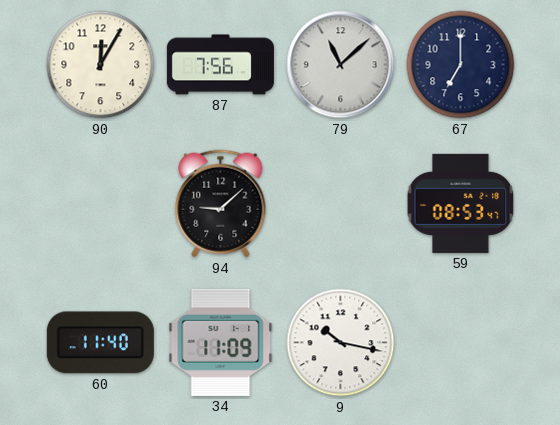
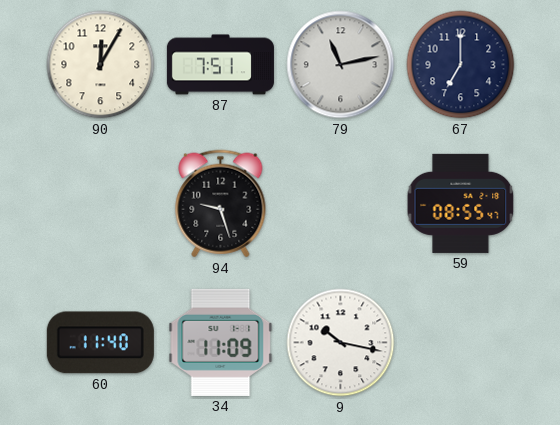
87: 7:56 -> 7:51
79: 11:08 -> 11:13
94: 9:08 -> 9:27
59: 08:53 -> 08:55
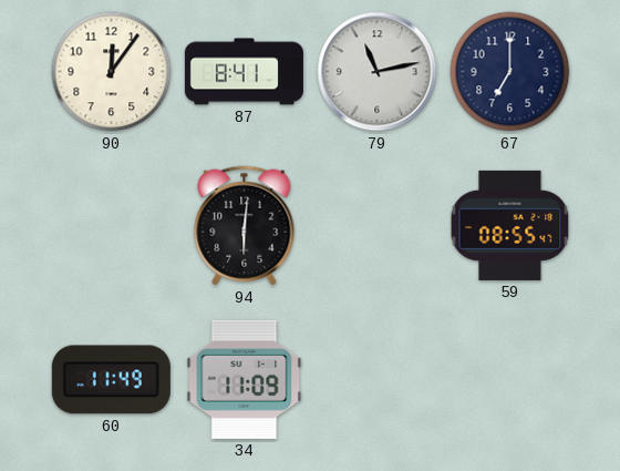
90: 12:05 -> 12:06
87: 7:51 -> 8:41
94: 9:27 -> 6:01
60: 11:40 -> 11:49
9: 10:17 -> none
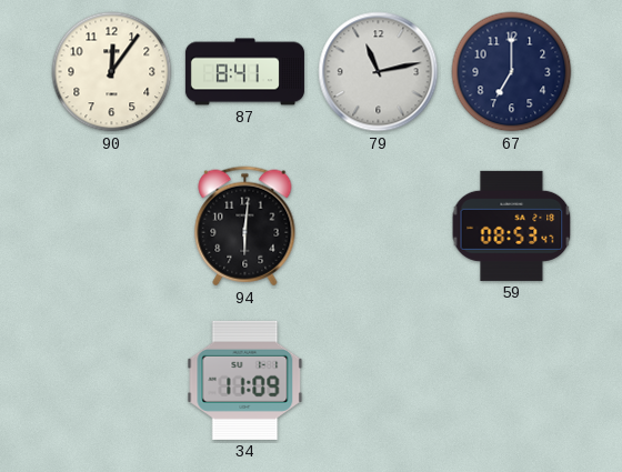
59: 08:55 -> 08:53
60: 11:49 -> none
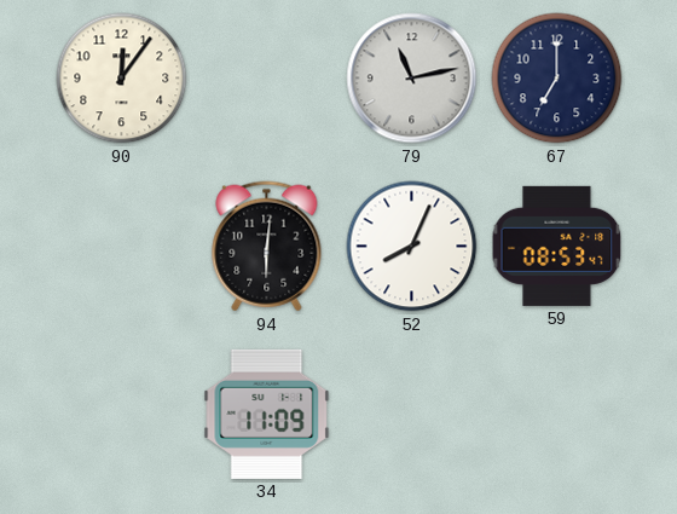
87: 8:41 -> none
52: none -> 8:04
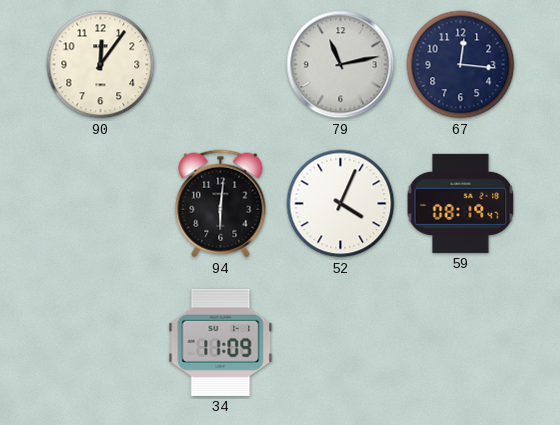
67: 7:00 -> 12:16
52: 8:04 -> 4:04
59: 08:53 -> 08:19
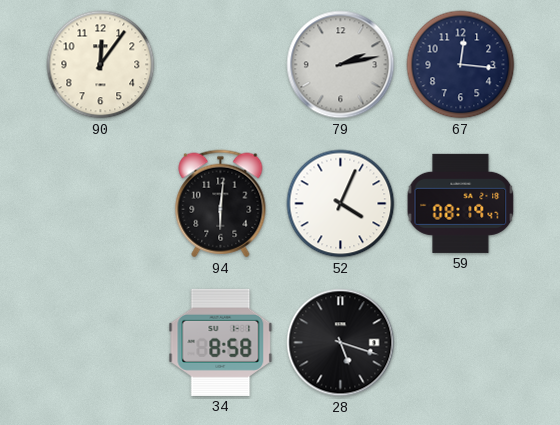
79: 11:13 -> 2:13
34: 11:09 -> 8:58
28: none -> 5:18
